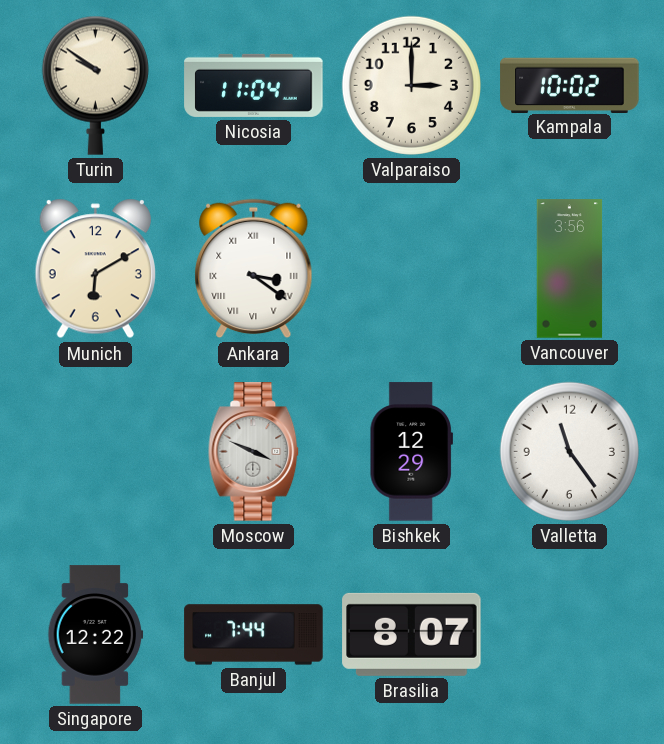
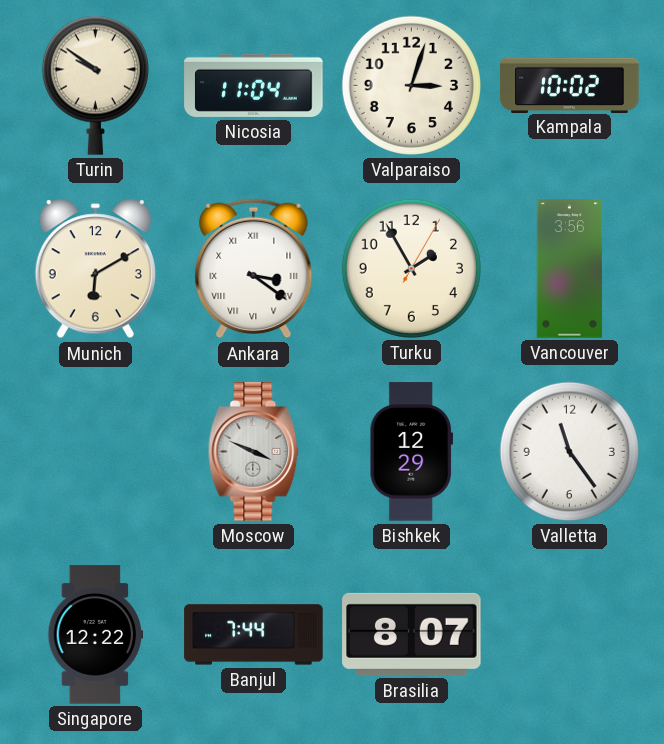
Valparaiso: 3:00 -> 3:03
Turku: none -> 1:55
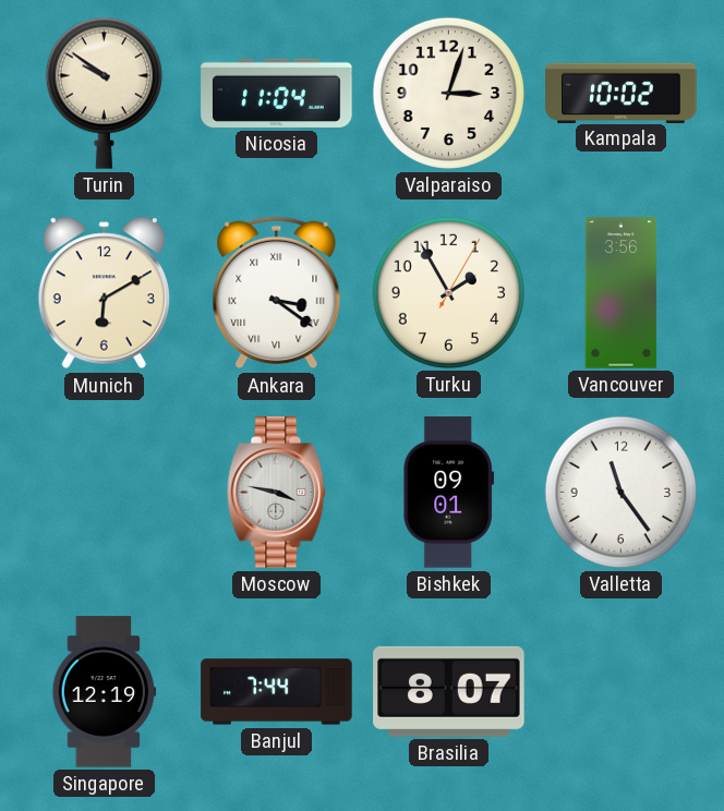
Moscow: 3:49 -> 3:47
Bishkek: 12:29 -> 09:01
Singapore: 12:22 -> 12:19
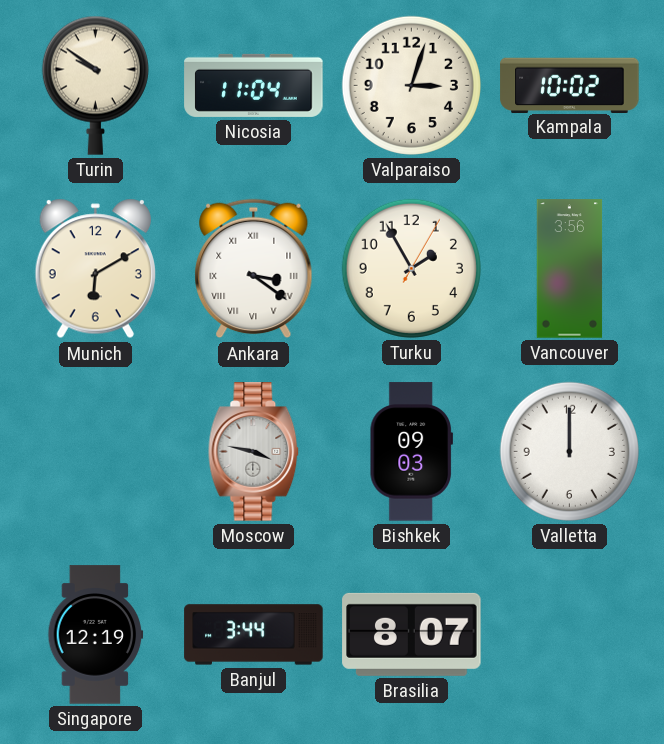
Bishkek: 09:01 -> 09:03
Valletta: 11:24 -> 12:00
Banjul: 7:44 -> 3:44
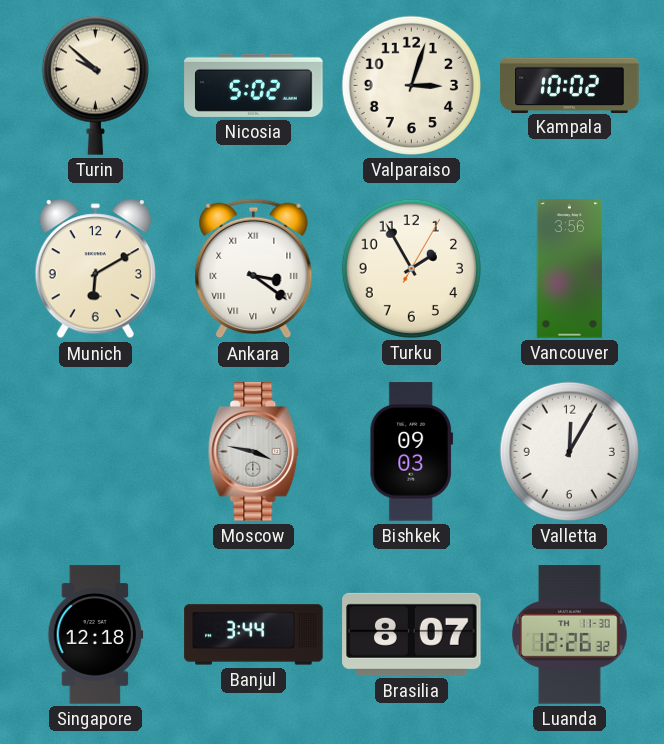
Turin: 9:51 -> 9:52
Nicosia: 11:04 -> 5:02
Valletta: 12:00 -> 12:05
Singapore: 12:19 -> 12:18
Luanda: none -> 12:26
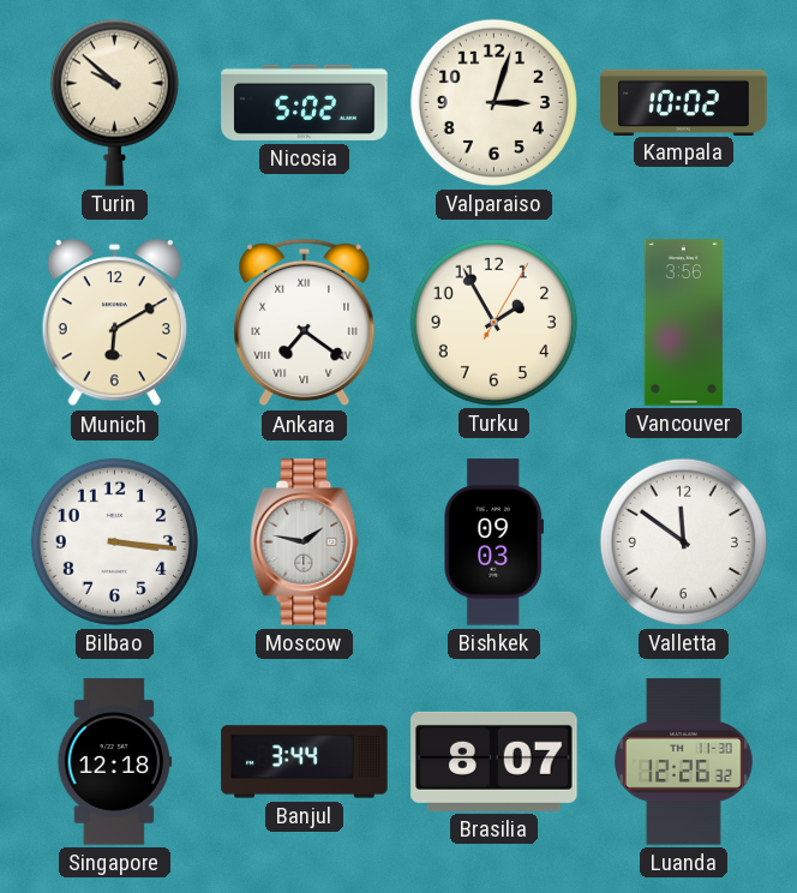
Ankara: 3:21 -> 7:21
Bilbao: none -> 3:16
Moscow: 3:47 -> 1:47
Valletta: 12:05 -> 11:51
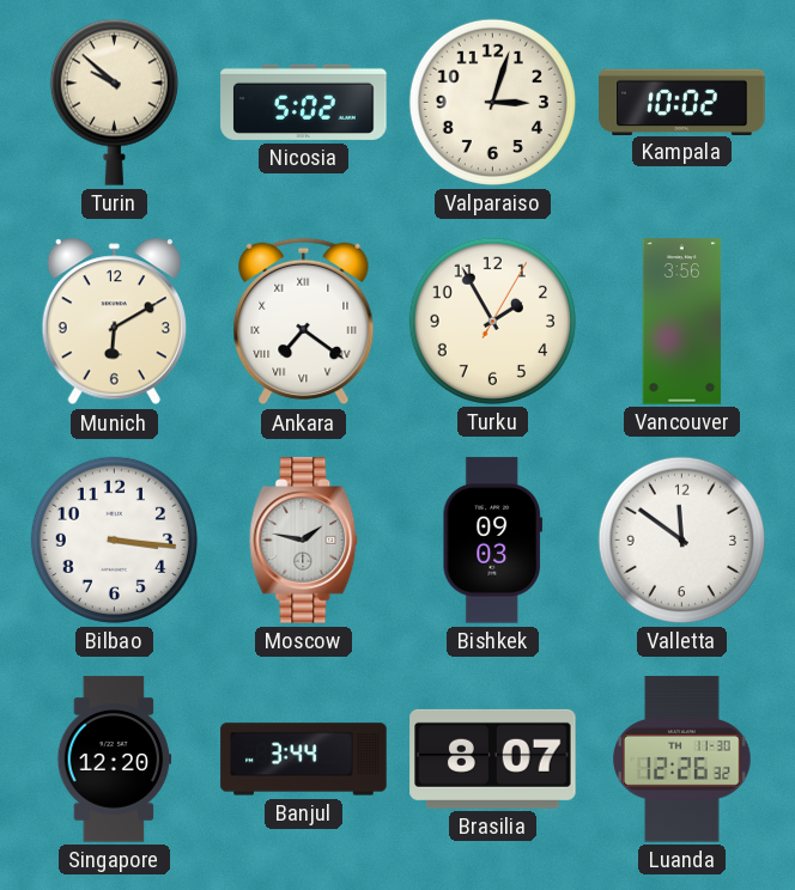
Singapore: 12:18 -> 12:20
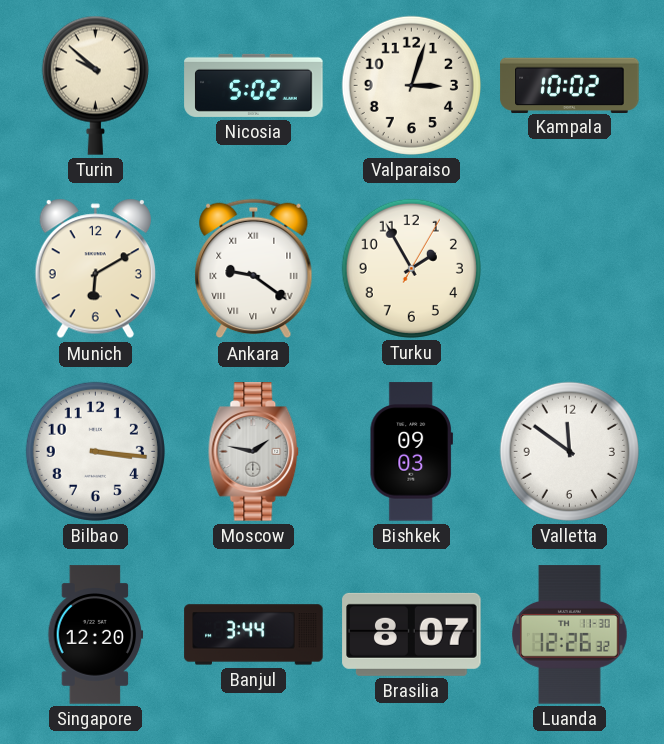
Ankara: 7:21 -> 9:21
Vancouver: 3:56 -> none
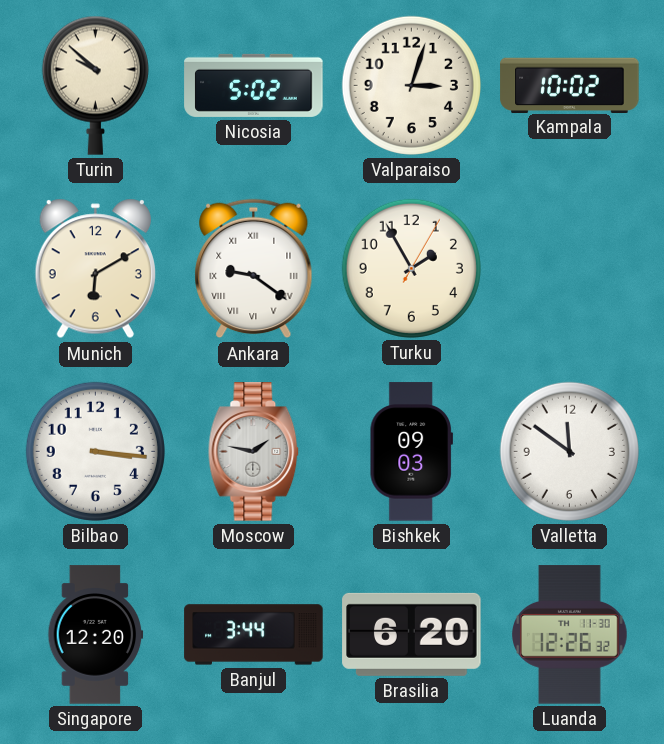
Brasilia: 8:07 -> 6:20
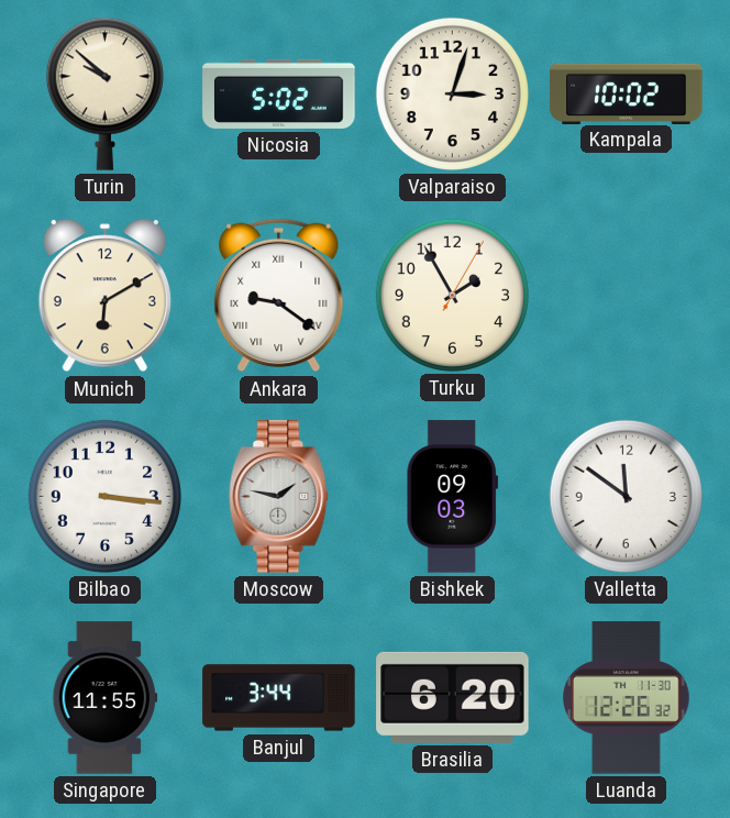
Singapore: 12:20 -> 11:55
